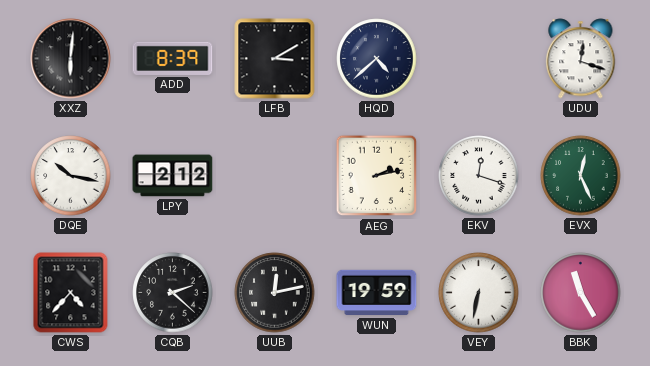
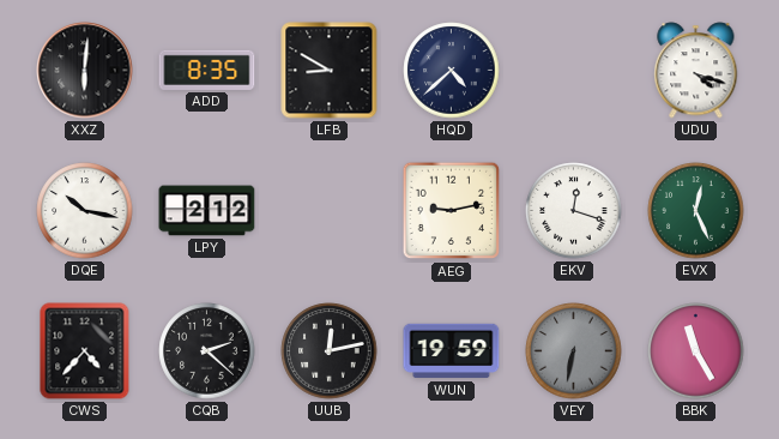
ADD: 8:39 -> 8:35
LFB: 3:10 -> 8:50
UDU: 12:18 -> 4:18
AEG: 2:13 -> 9:13
VEY dial: white -> grey
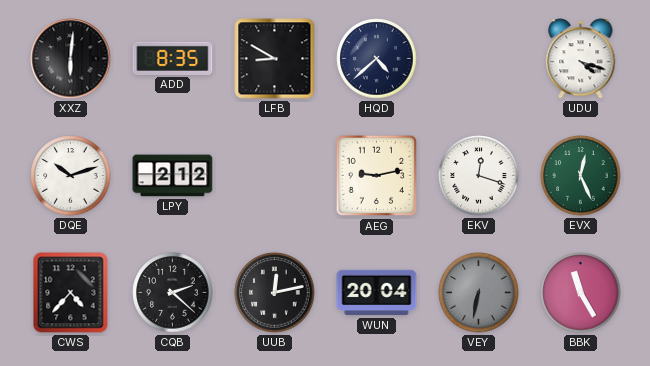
DQE: 10:17 -> 10:12
WUN: 19:59 -> 20:04
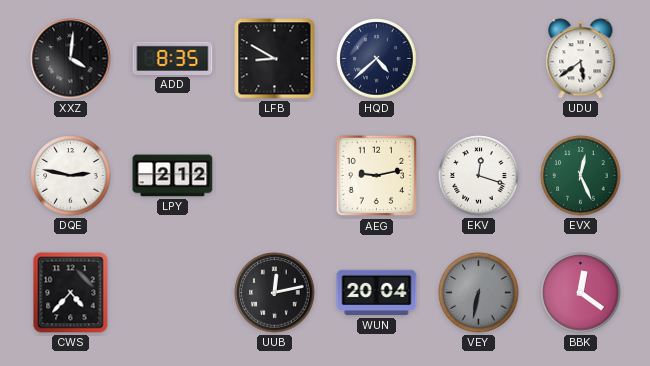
XXZ: 6:01 -> 4:01
UDU: 4:18 -> 5:39
DQE: 10:12 -> 2:47
CQB: 2:22 -> none
BBK: 11:25 -> 12:21
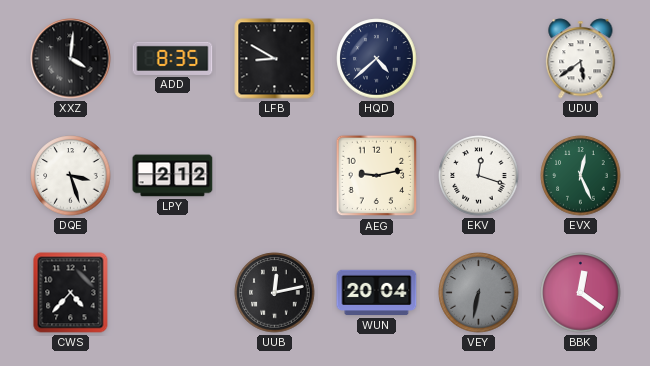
DQE: 2:47 -> 3:27
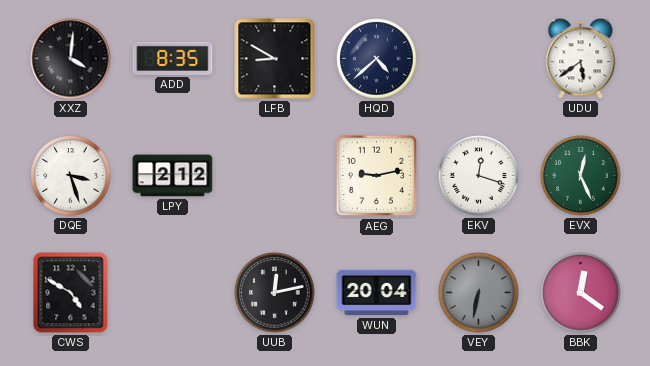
CWS: 4:37 -> 4:50
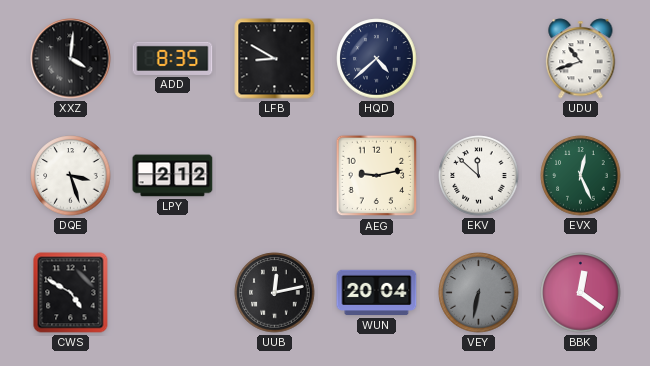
UDU: 5:39 -> 10:42
EKV: 12:18 -> 11:52
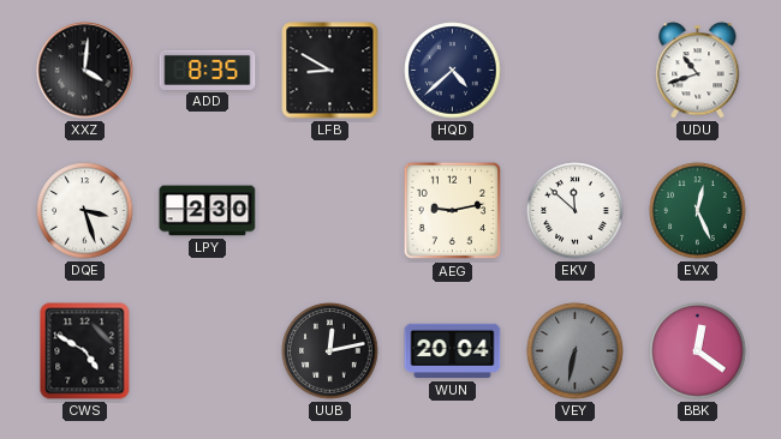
LPY: 2:12 -> 2:30
